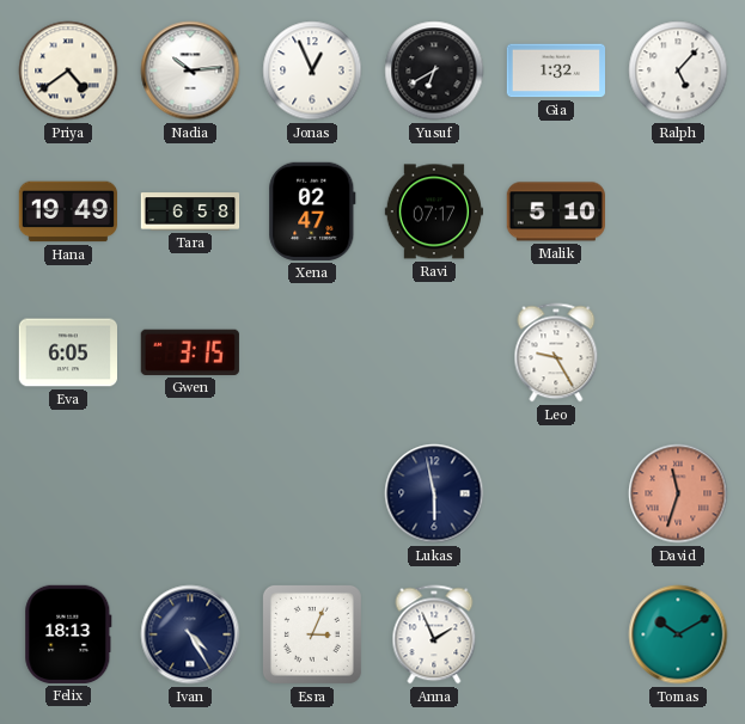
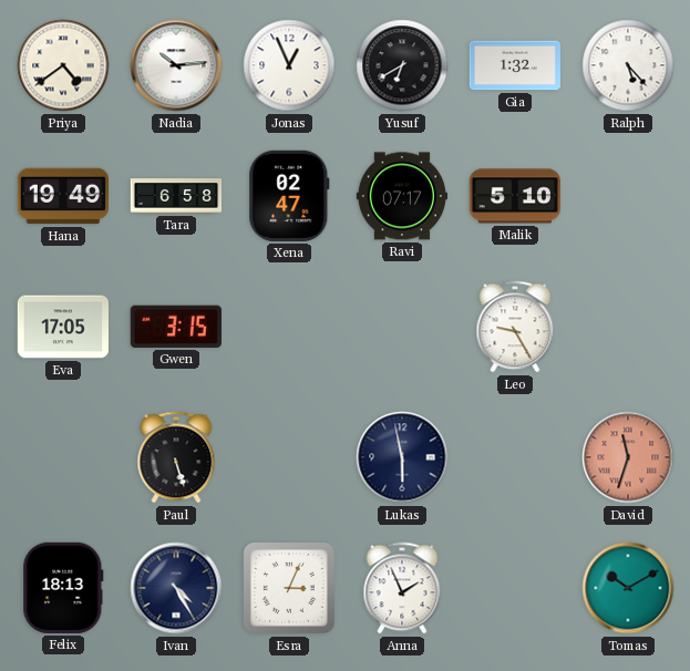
Ralph: 5:07 -> 5:23
Eva: 6:05 -> 17:05
Paul: none -> 5:27
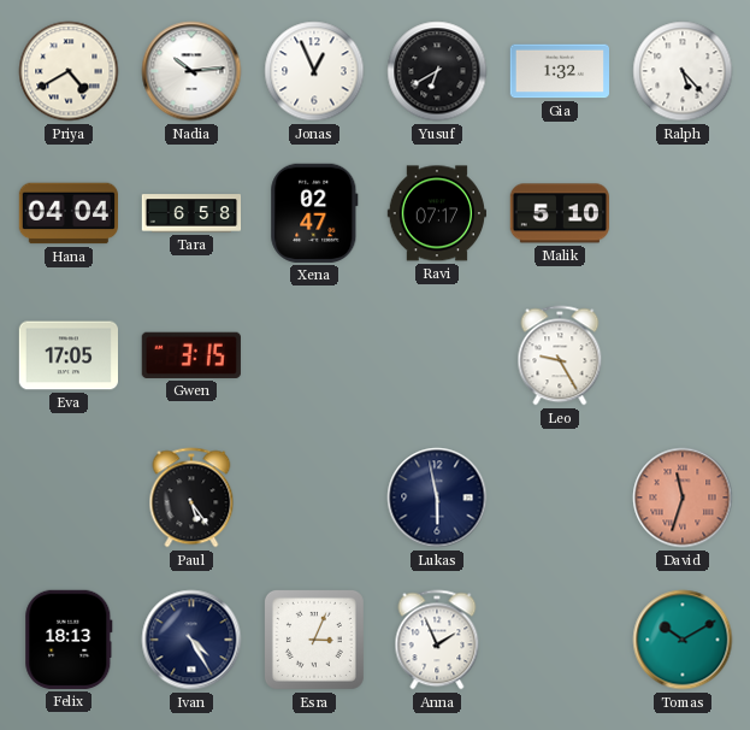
Priya: 4:39 -> 4:40
Hana: 19:49 -> 04:04
Paul: 5:27 -> 5:24
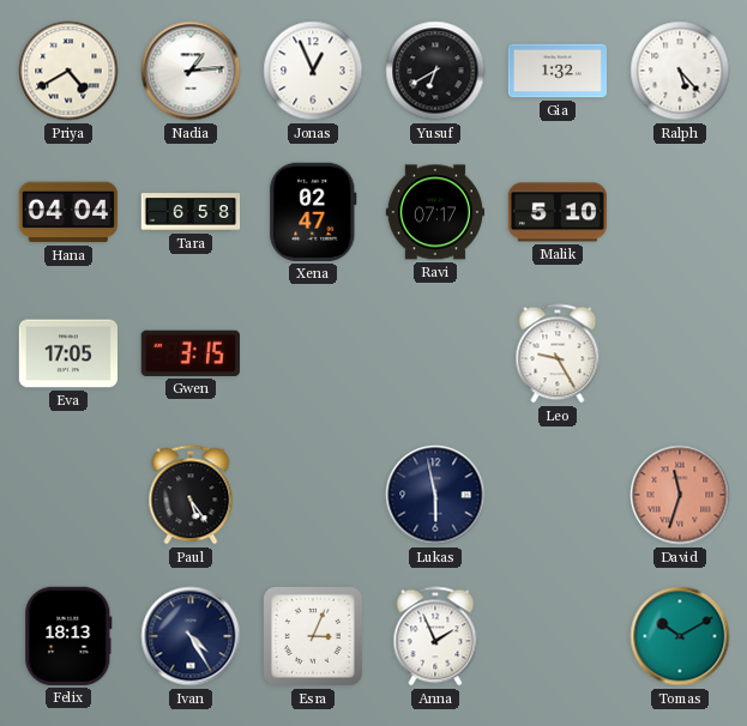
Nadia: 10:14 -> 1:14
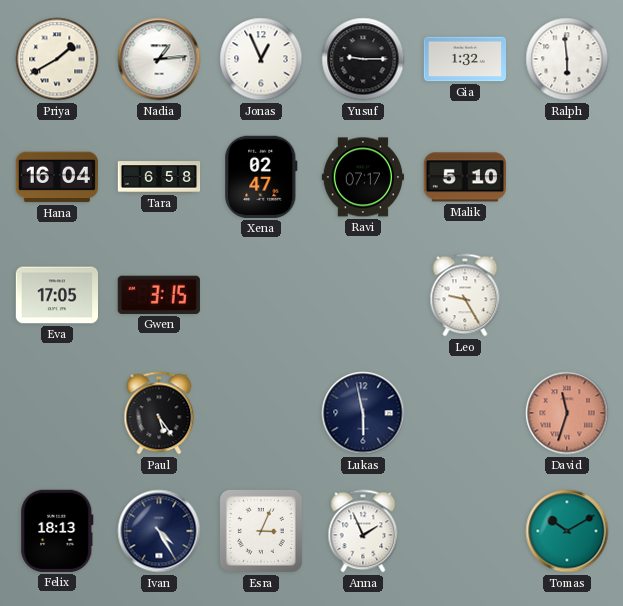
Priya: 4:40 -> 1:40
Yusuf: 6:40 -> 9:15
Ralph: 5:23 -> 5:59
Hana: 04:04 -> 16:04
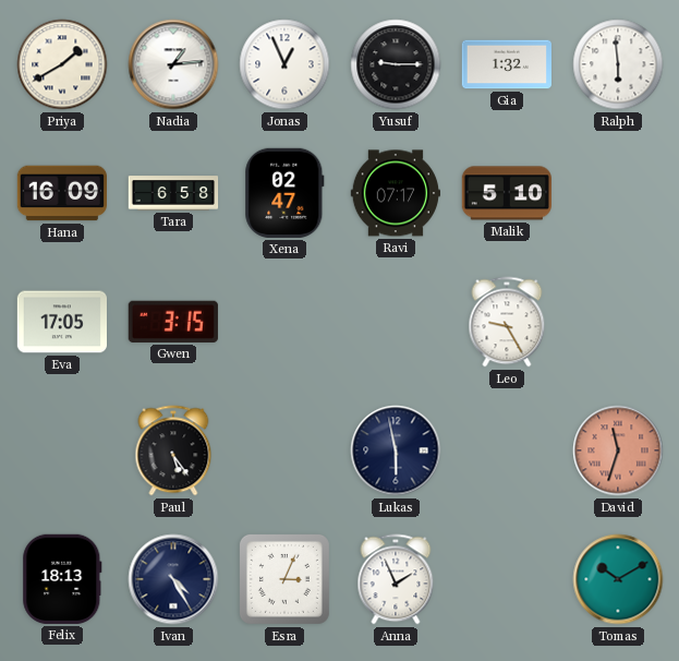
Hana: 16:04 -> 16:09
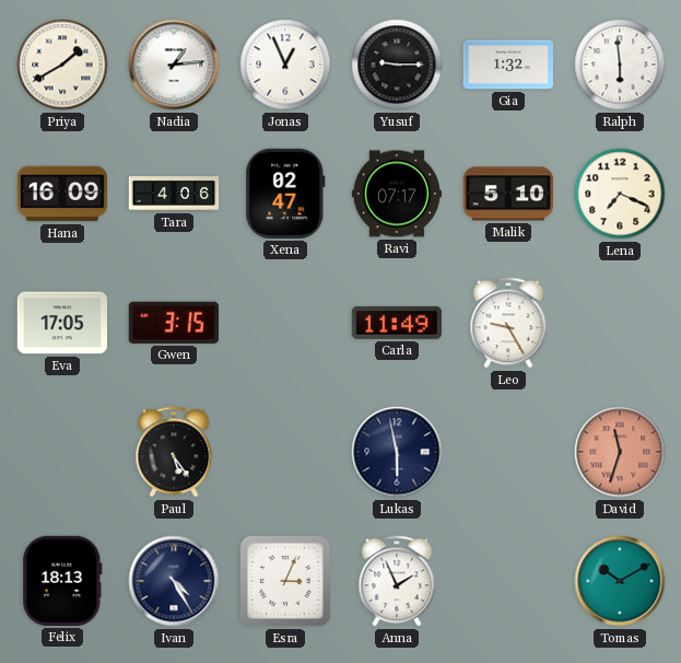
Tara: 6:58 -> 4:06
Lena: none -> 7:19
Carla: none -> 11:49
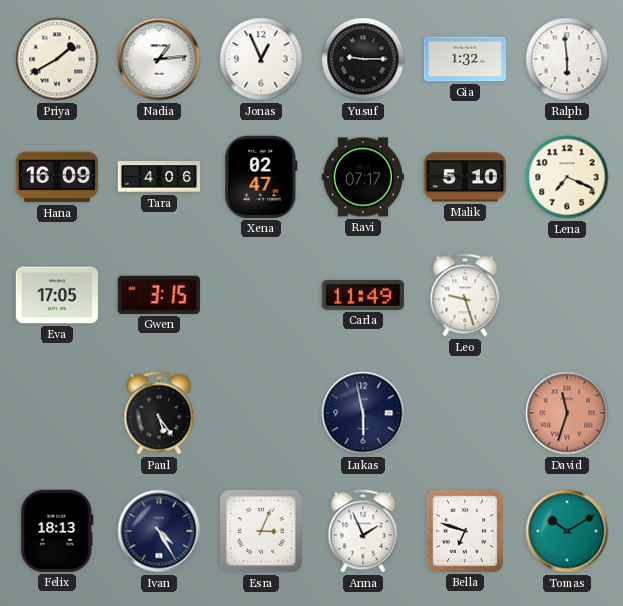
Leo: 9:25 -> 9:27
Bella: none -> 6:48
